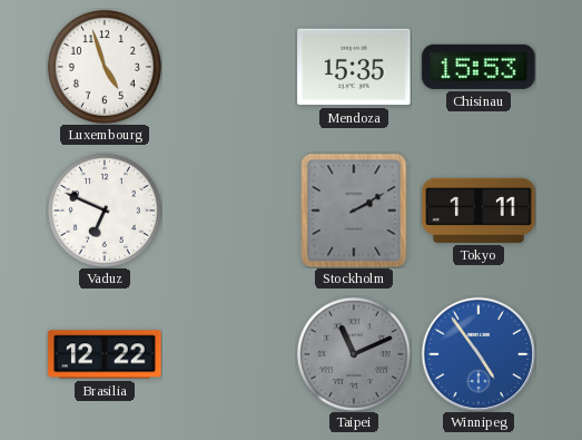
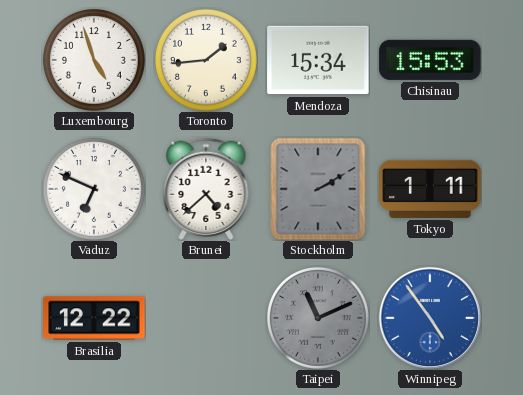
Toronto: none -> 1:44
Mendoza: 15:35 -> 15:34
Brunei: none -> 4:38
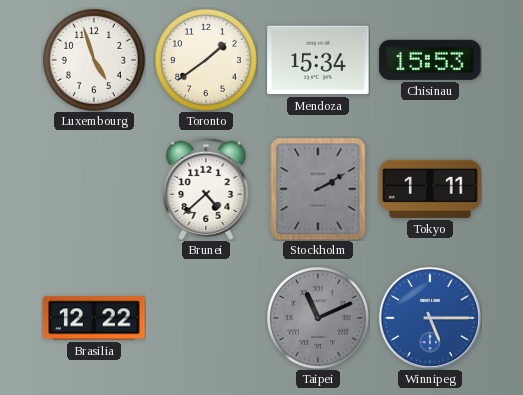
Toronto: 1:44 -> 1:39
Vaduz: 6:49 -> none
Winnipeg: 4:54 -> 5:15
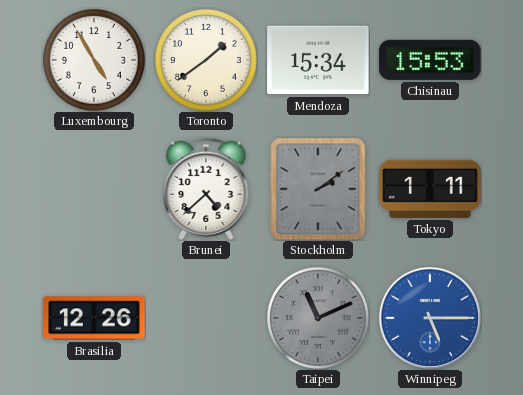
Luxembourg: 4:57 -> 4:55
Stockholm: 2:10 -> 2:09
Brasilia: 12:22 -> 12:26
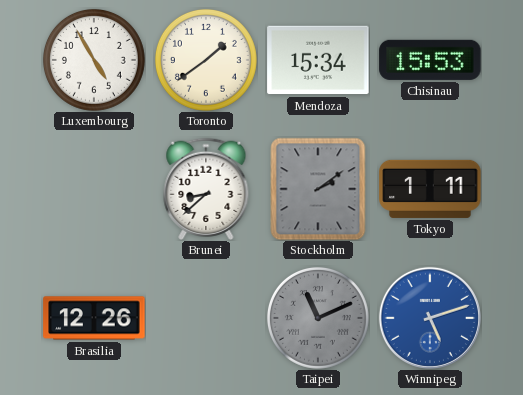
Brunei: 4:38 -> 8:38
Winnipeg: 5:15 -> 5:12
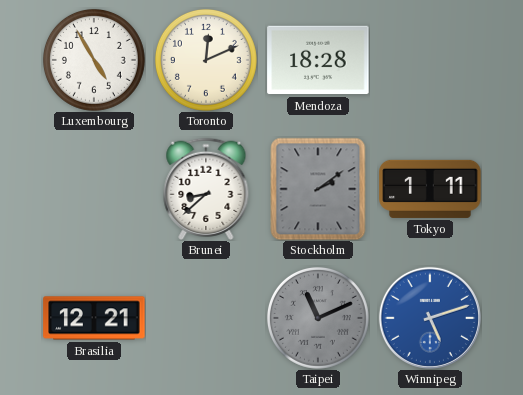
Toronto: 1:39 -> 12:11
Mendoza: 15:34 -> 18:28
Chisinau: 15:53 -> none
Brasilia: 12:26 -> 12:21
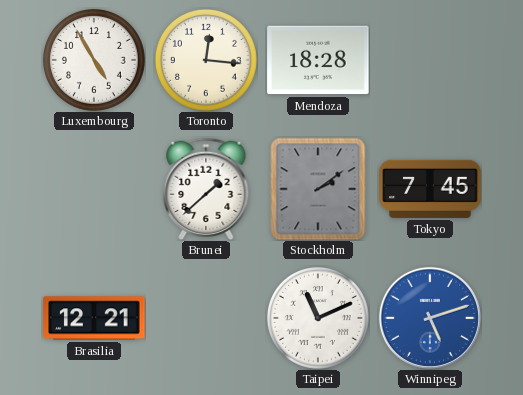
Toronto: 12:11 -> 12:16
Brunei: 8:38 -> 1:38
Tokyo: 1:11 -> 7:45
Taipei dial: grey -> white
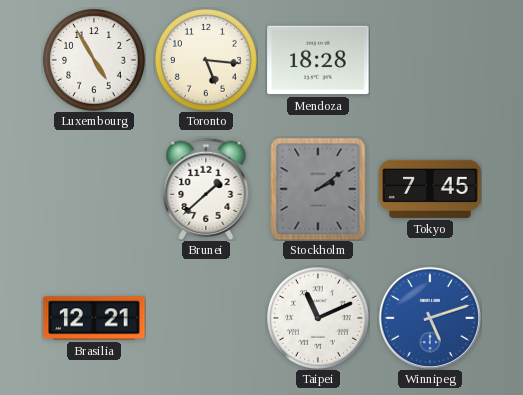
Toronto: 12:16 -> 5:16
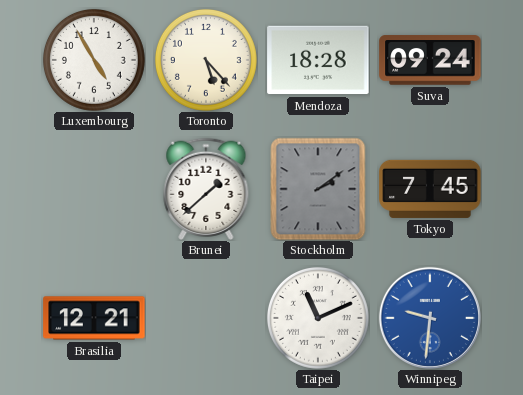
Toronto: 5:16 -> 5:23
Suva: none -> 09:24
Winnipeg: 5:12 -> 9:31
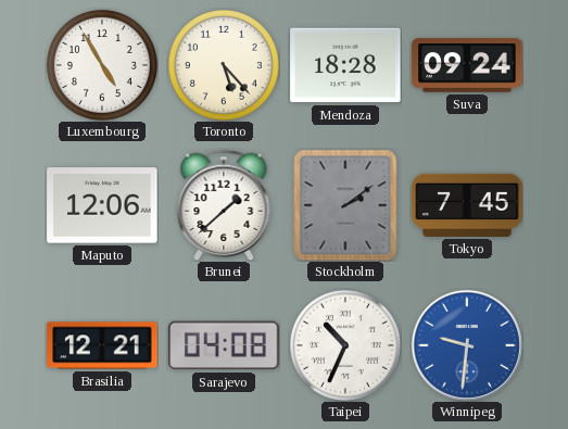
Maputo: none -> 12:06
Sarajevo: none -> 04:08
Taipei: 11:11 -> 10:34
